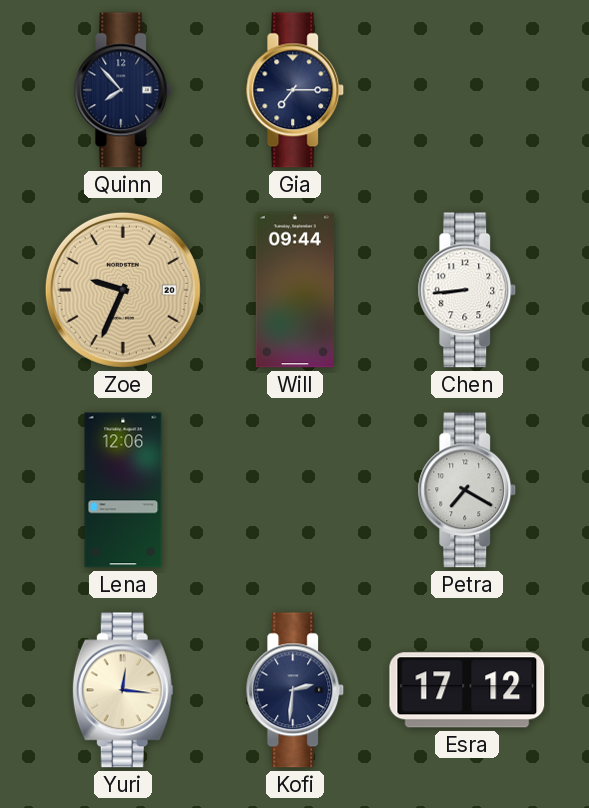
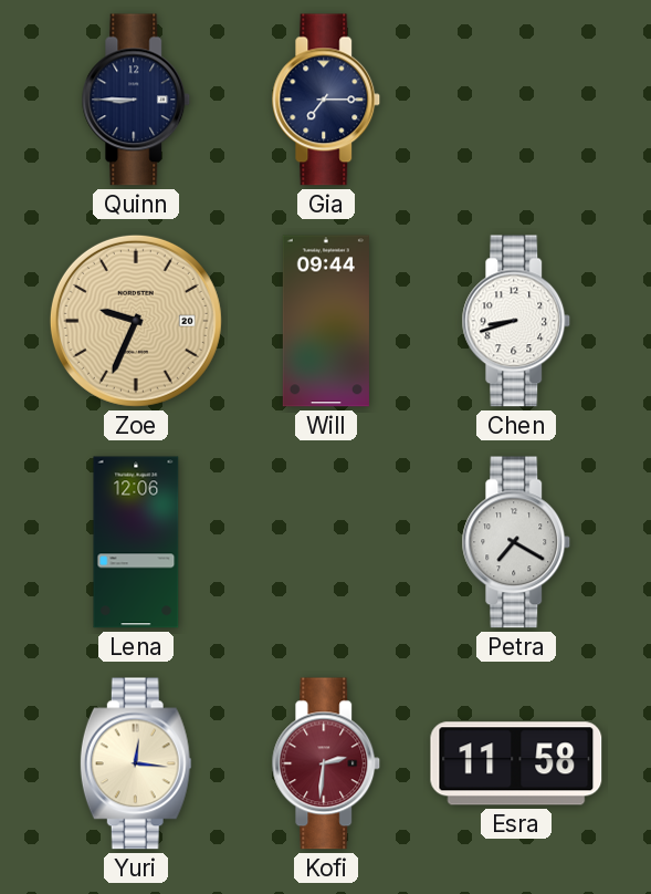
Quinn: 7:53 -> 8:45
Chen: 8:44 -> 8:42
Kofi dial: navy -> burgundy
Esra: 17:12 -> 11:58
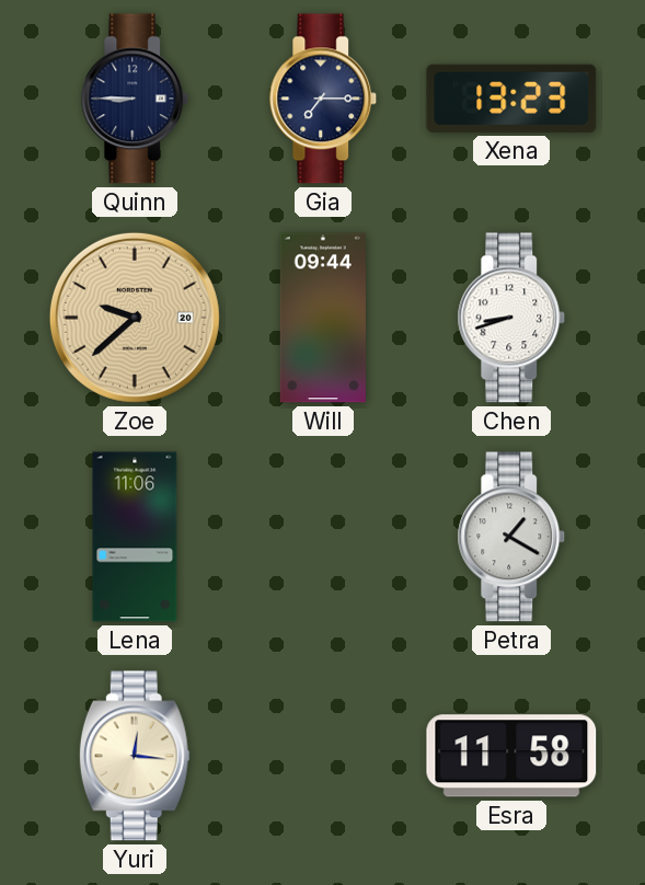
Xena: none -> 13:23
Zoe: 9:34 -> 9:38
Lena: 12:06 -> 11:06
Petra: 7:20 -> 1:20
Kofi: 2:31 -> none
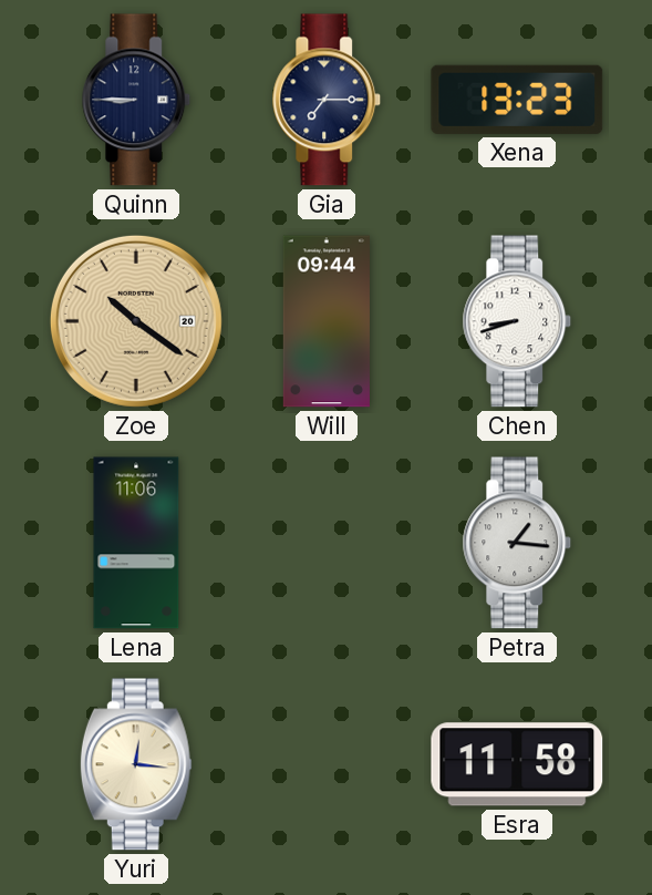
Zoe: 9:38 -> 10:21
Petra: 1:20 -> 1:16
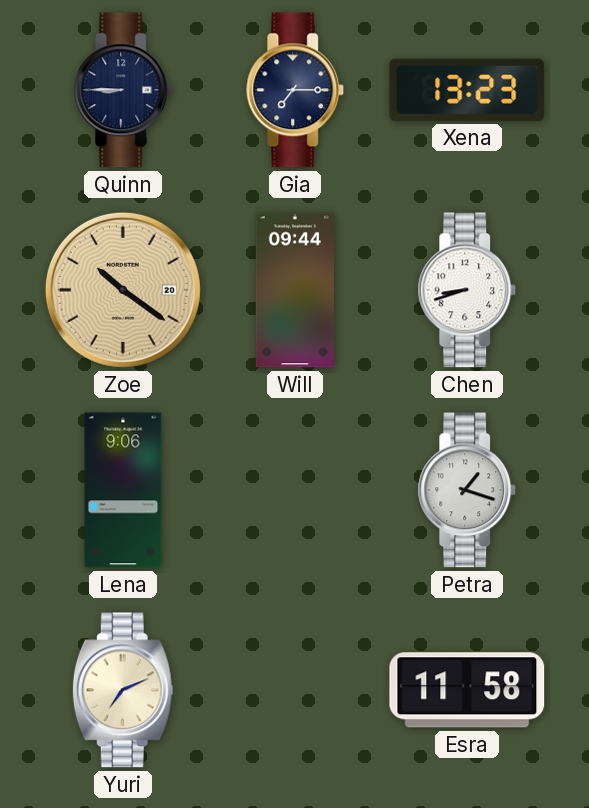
Lena: 11:06 -> 9:06
Petra: 1:16 -> 1:18
Yuri: 12:16 -> 7:11
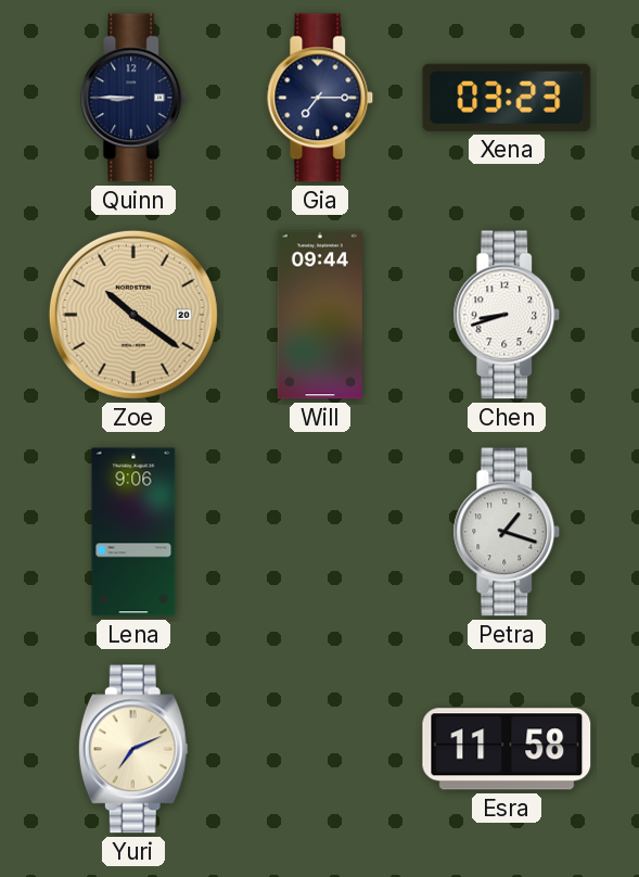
Xena: 13:23 -> 03:23
